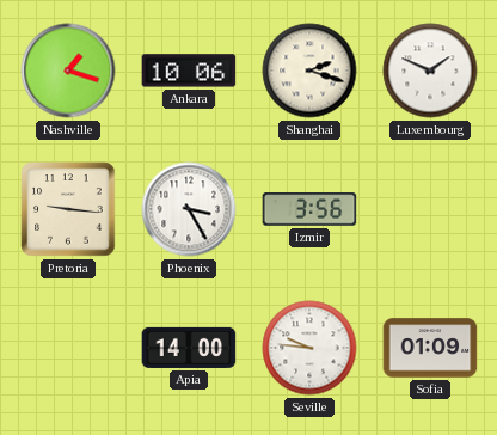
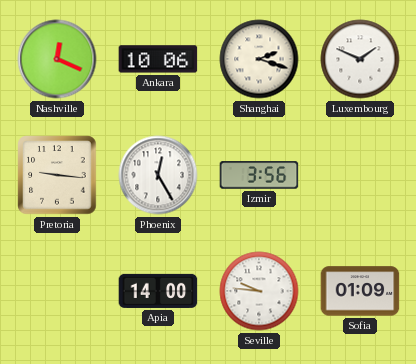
Nashville: 1:18 -> 12:19
Phoenix: 3:25 -> 12:25
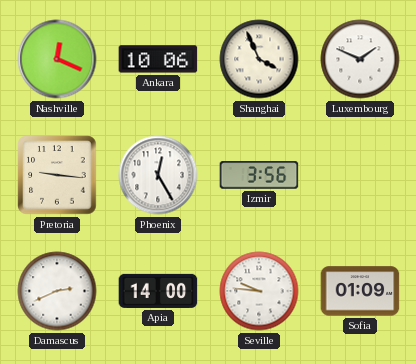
Shanghai: 2:18 -> 3:56
Damascus: none -> 2:41
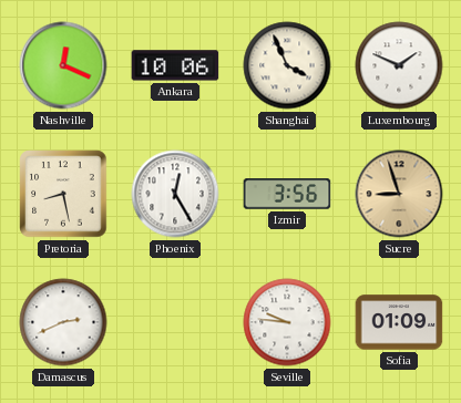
Pretoria: 9:16 -> 8:28
Sucre: none -> 8:57
Apia: 14:00 -> none
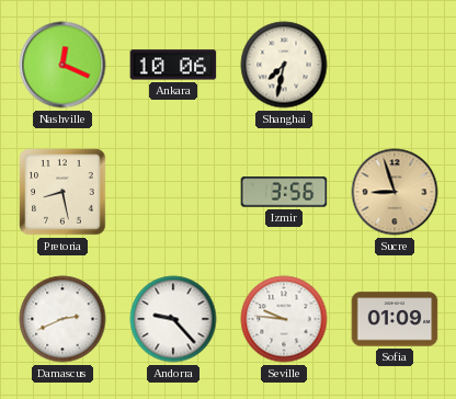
Shanghai: 3:56 -> 7:32
Luxembourg: 1:49 -> none
Phoenix: 12:25 -> none
Andorra: none -> 9:23
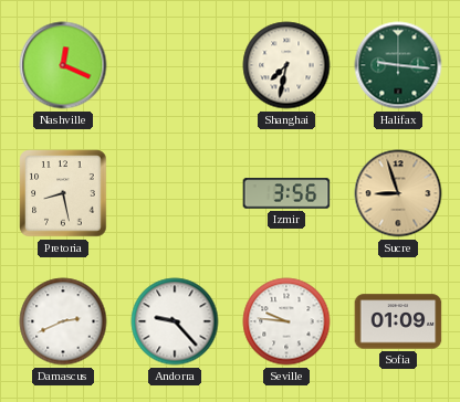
Ankara: 10:06 -> none
Halifax: none -> 9:16
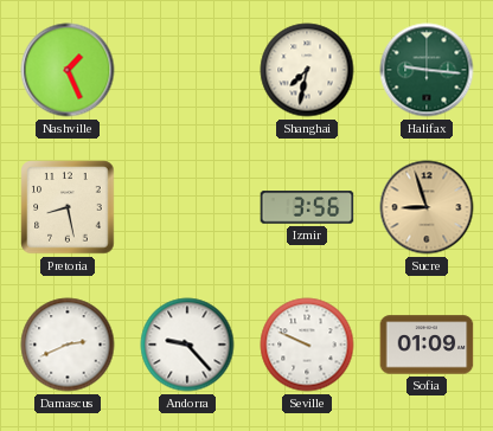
Nashville: 12:19 -> 1:26
Seville: 9:46 -> 9:49
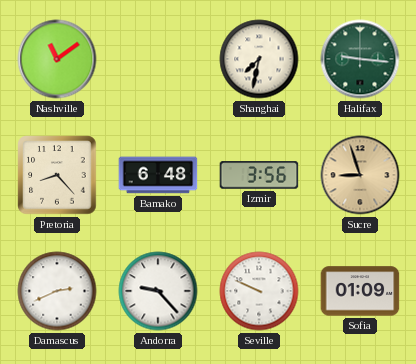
Nashville: 1:26 -> 11:09
Pretoria: 8:28 -> 8:23
Bamako: none -> 6:48
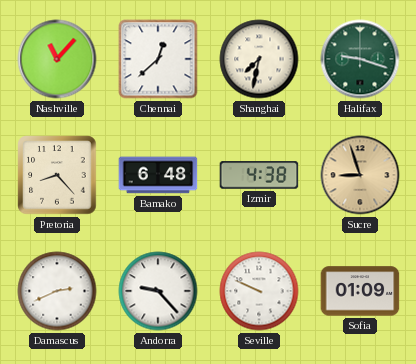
Nashville: 11:09 -> 11:07
Chennai: none -> 12:38
Halifax: 9:16 -> 9:18
Izmir: 3:56 -> 4:38
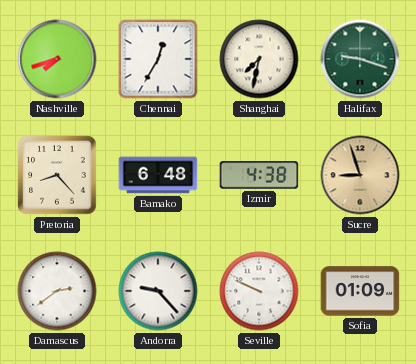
Nashville: 11:07 -> 7:42
Chennai: 12:38 -> 12:35
Damascus: 2:41 -> 2:39
